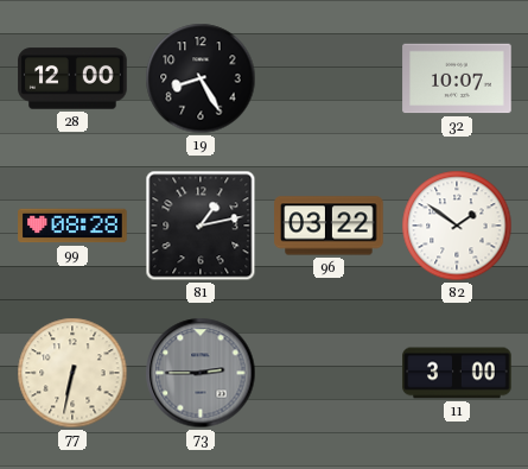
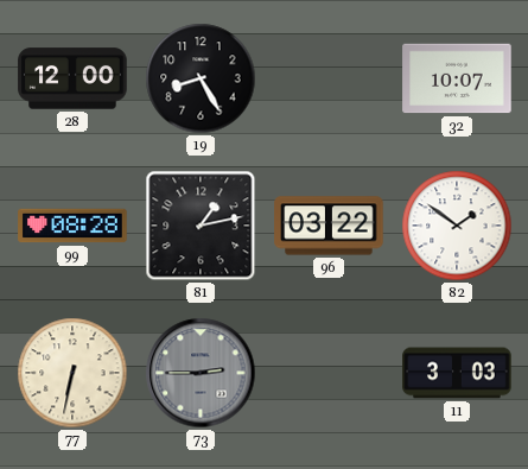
11: 3:00 -> 3:03
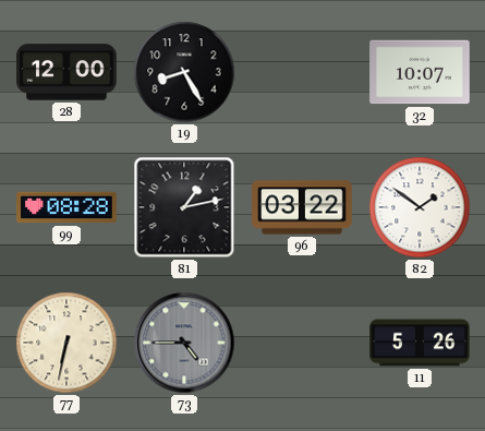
73: 2:45 -> 4:45
11: 3:03 -> 5:26
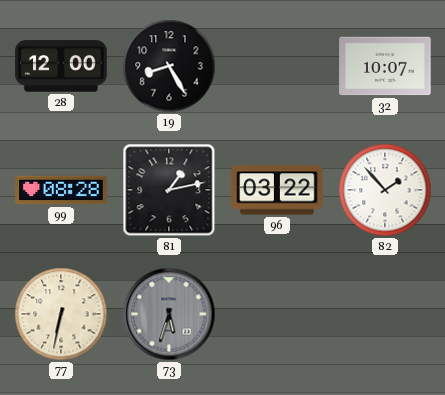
82: 1:51 -> 1:53
73: 4:45 -> 5:33
11: 5:26 -> none
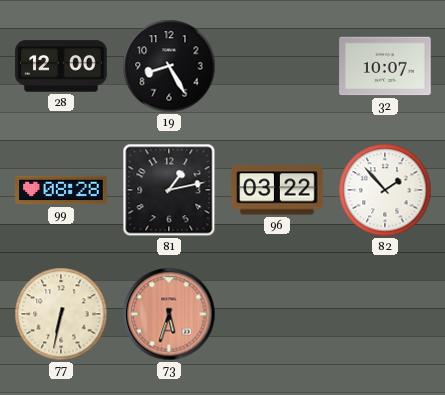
73 dial: grey -> salmon
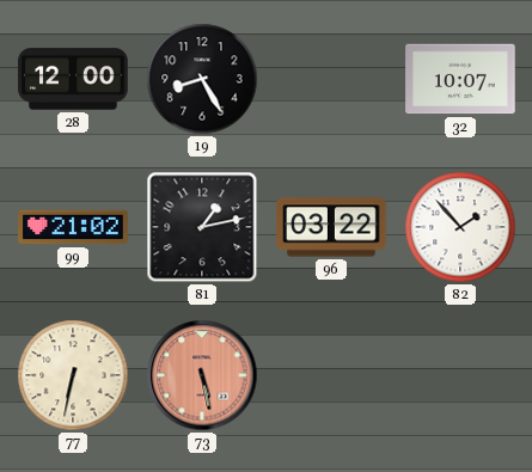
99: 08:28 -> 21:02
73: 5:33 -> 5:28
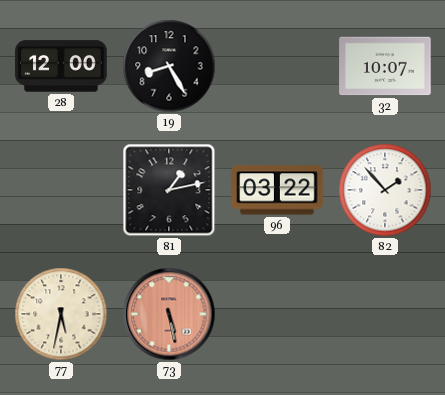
99: 21:02 -> none
77: 6:32 -> 5:32
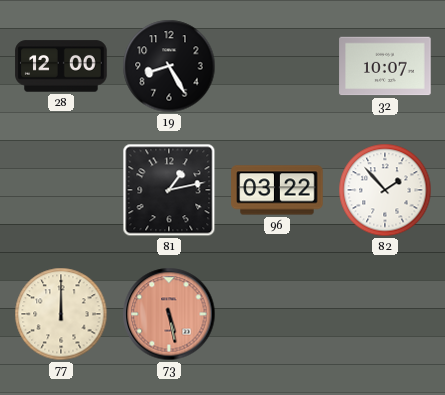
77: 5:32 -> 12:00
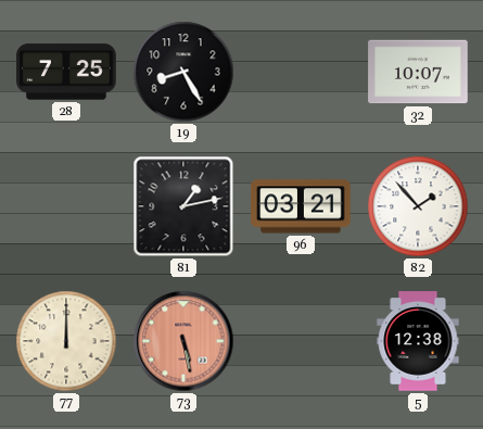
28: 12:00 -> 7:25
96: 03:22 -> 03:21
5: none -> 12:38
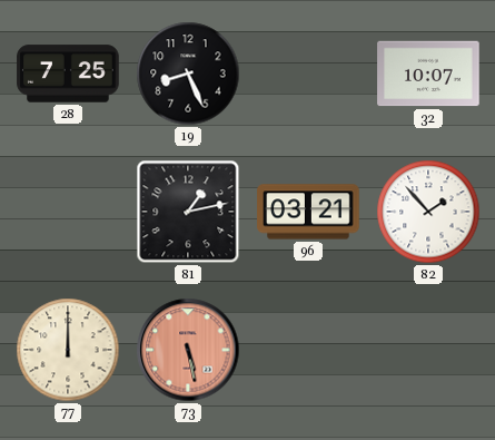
19: 8:25 -> 8:26
5: 12:38 -> none
